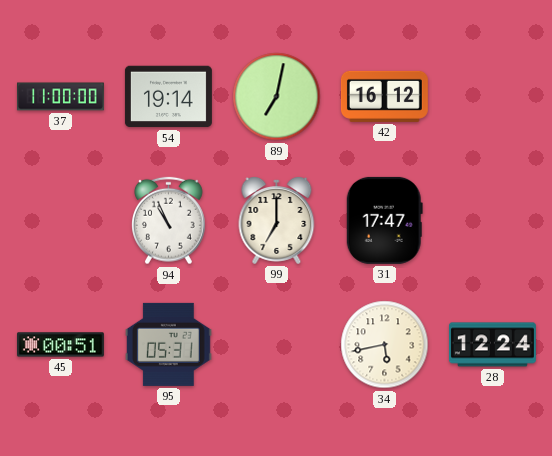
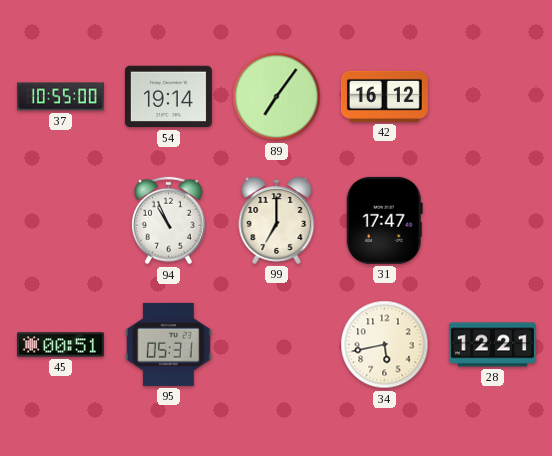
37: 11:00 -> 10:55
89: 7:02 -> 7:06
28: 12:24 -> 12:21
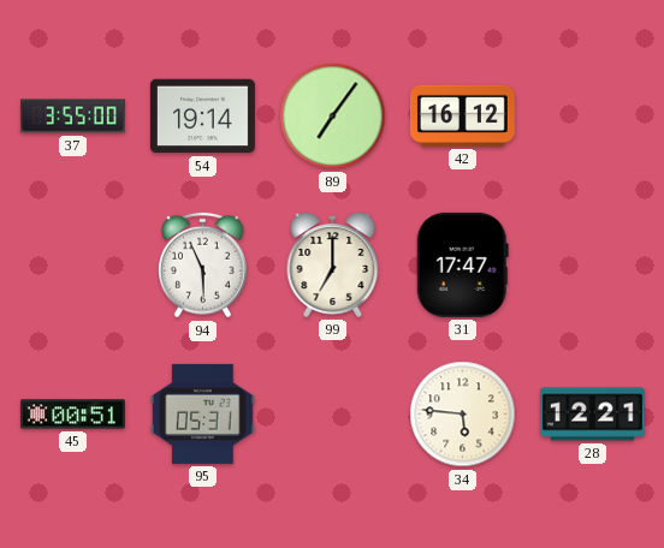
37: 10:55 -> 3:55
94: 10:56 -> 5:56
34: 5:43 -> 5:46
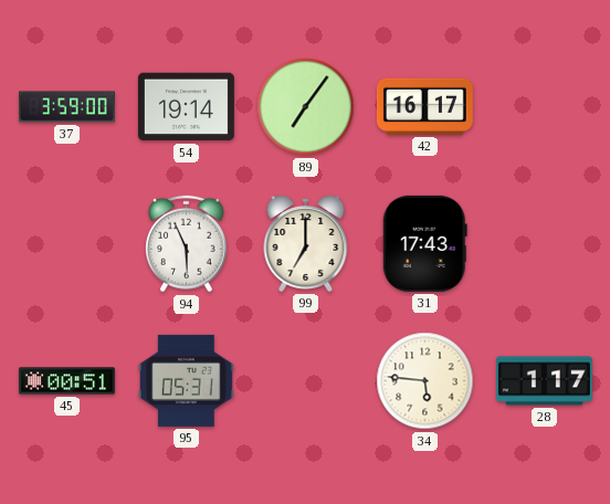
37: 3:55 -> 3:59
42: 16:12 -> 16:17
31: 17:47 -> 17:43
28: 12:21 -> 1:17
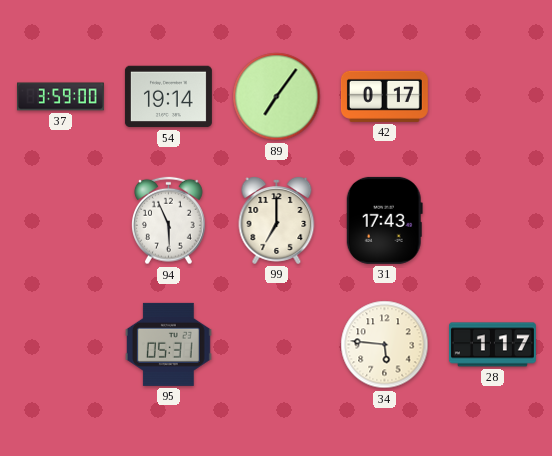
42: 16:17 -> 0:17
45: 00:51 -> none
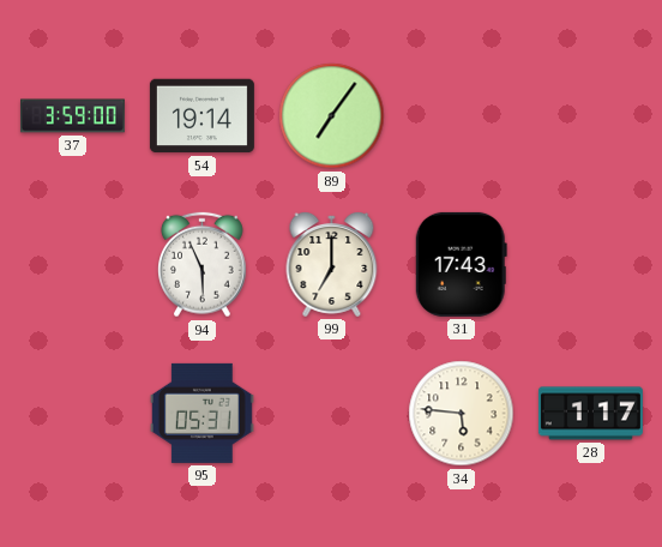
42: 0:17 -> none
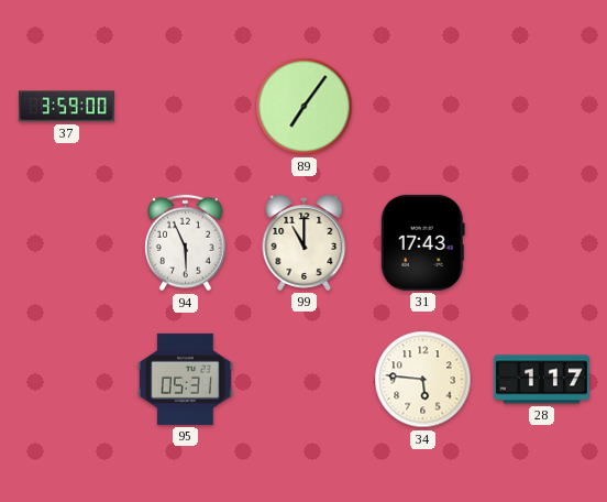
54: 19:14 -> none
99: 7:00 -> 11:00
